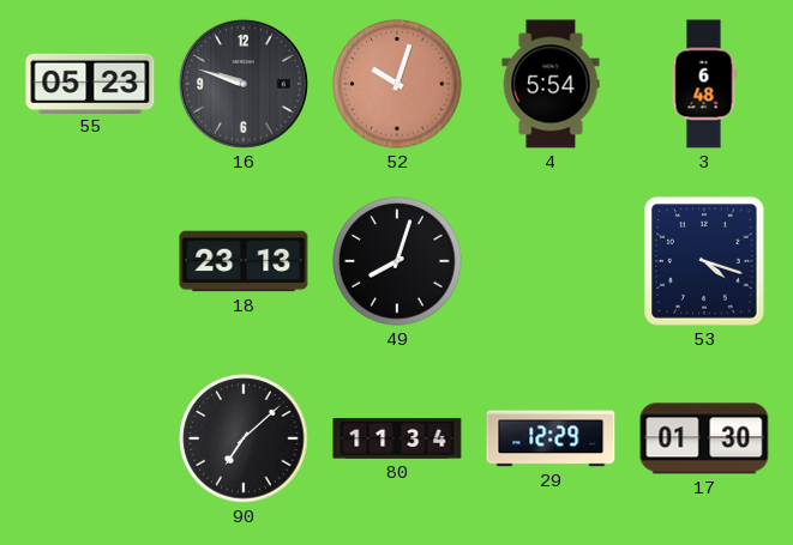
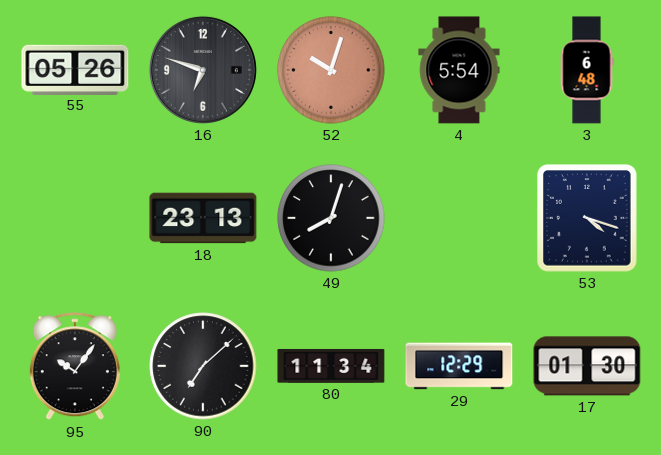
55: 05:23 -> 05:26
16: 9:48 -> 6:48
95: none -> 10:06
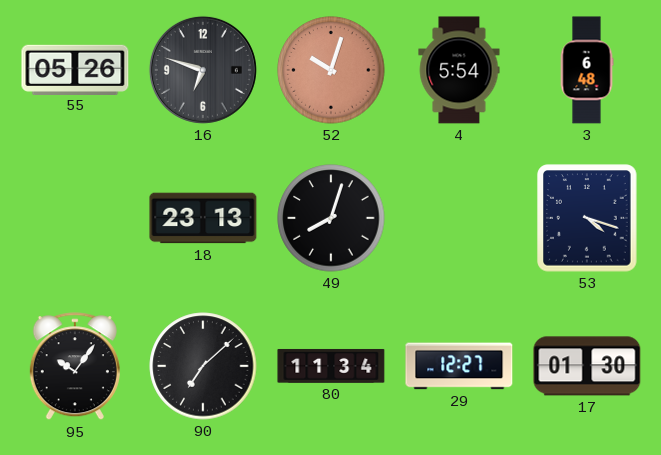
29: 12:29 -> 12:27
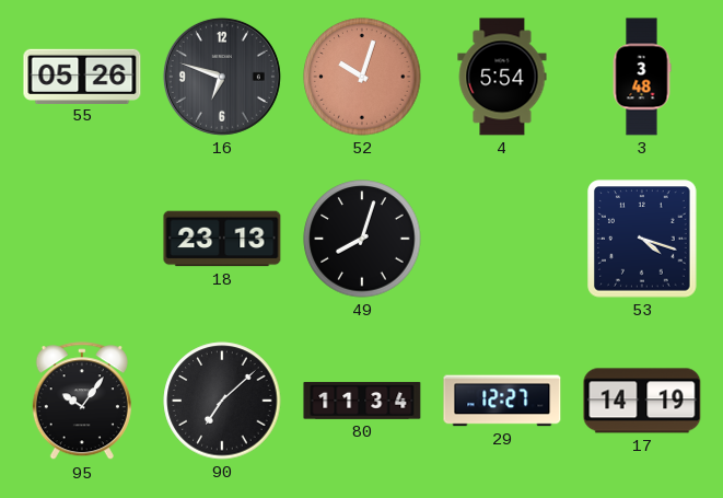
3: 6:48 -> 3:48
17: 01:30 -> 14:19
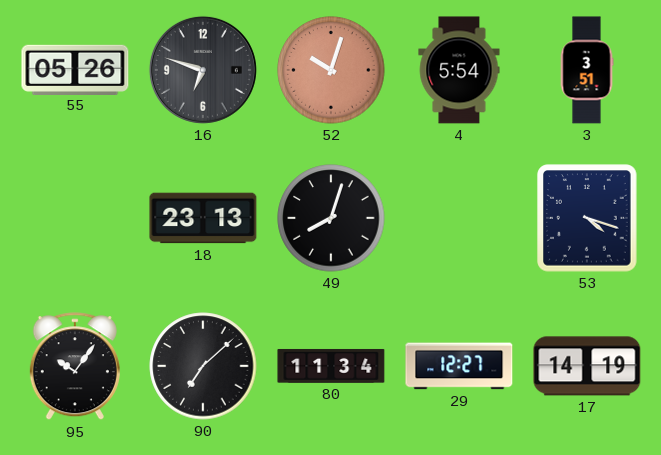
3: 3:48 -> 3:51
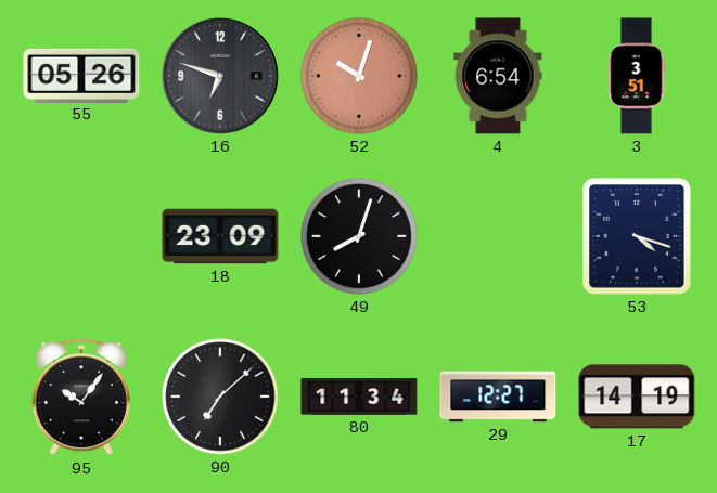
4: 5:54 -> 6:54
18: 23:13 -> 23:09
